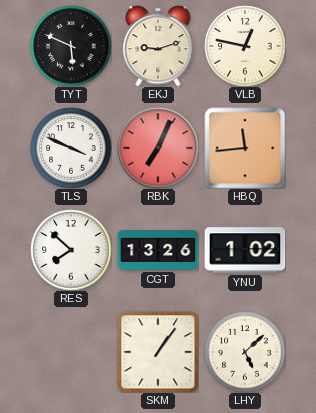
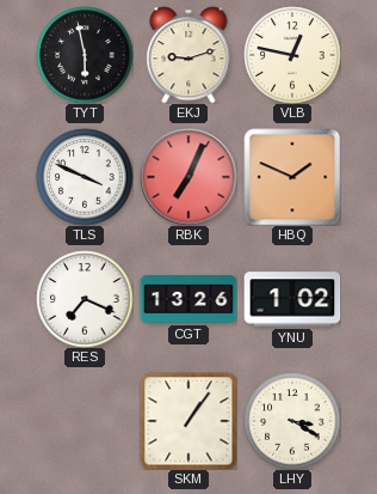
TYT: 5:49 -> 5:58
HBQ: 11:44 -> 1:49
RES: 7:52 -> 7:19
LHY: 5:08 -> 3:20
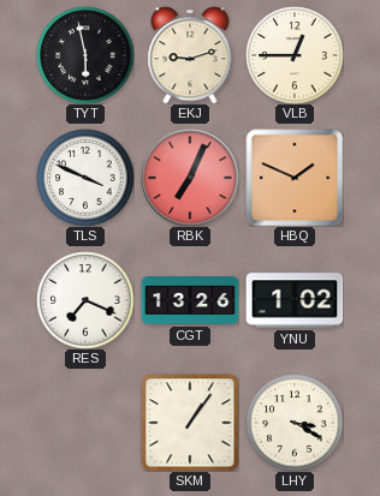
VLB: 12:47 -> 12:45
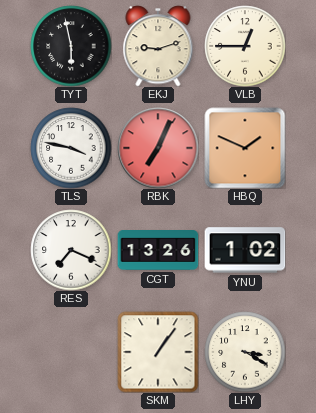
TLS: 3:49 -> 3:47
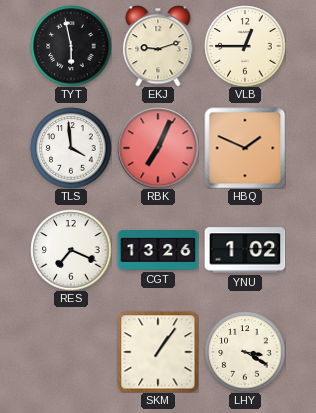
TLS: 3:47 -> 3:59
